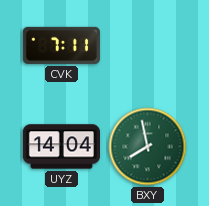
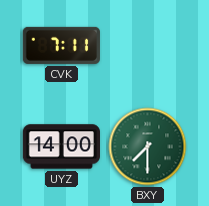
UYZ: 14:04 -> 14:00
BXY: 7:58 -> 7:30
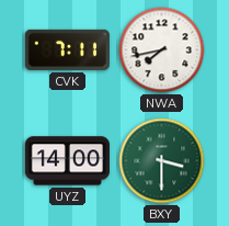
NWA: none -> 7:43
BXY: 7:30 -> 3:30
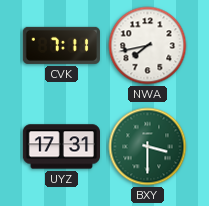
UYZ: 14:00 -> 17:31
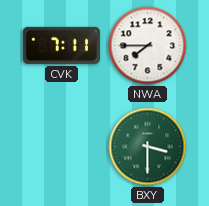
NWA: 7:43 -> 7:45
UYZ: 17:31 -> none
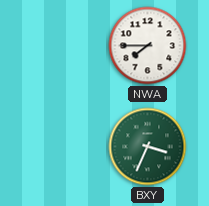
CVK: 7:11 -> none
BXY: 3:30 -> 3:34
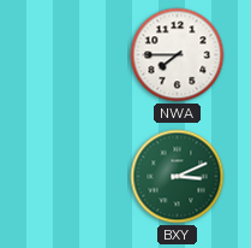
BXY: 3:34 -> 3:11
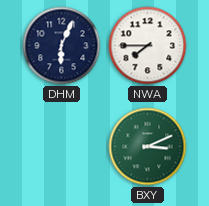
DHM: none -> 6:04
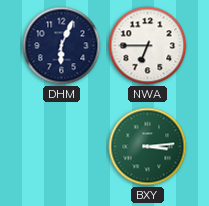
NWA: 7:45 -> 6:45
BXY: 3:11 -> 3:14
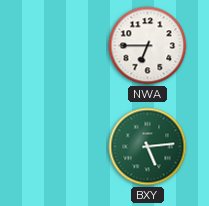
DHM: 6:04 -> none
BXY: 3:14 -> 5:14
